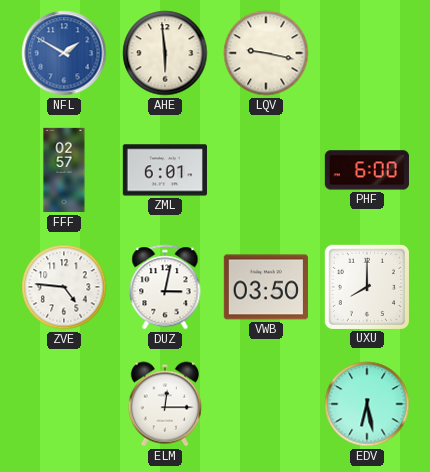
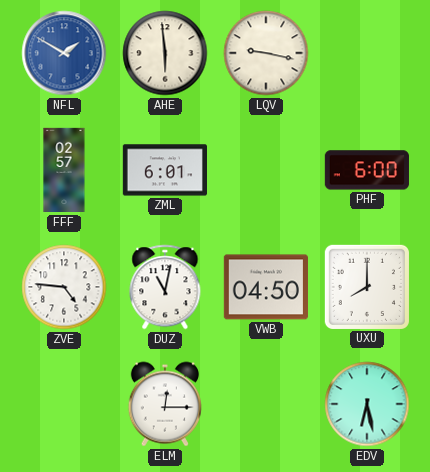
DUZ: 3:02 -> 11:02
VWB: 03:50 -> 04:50
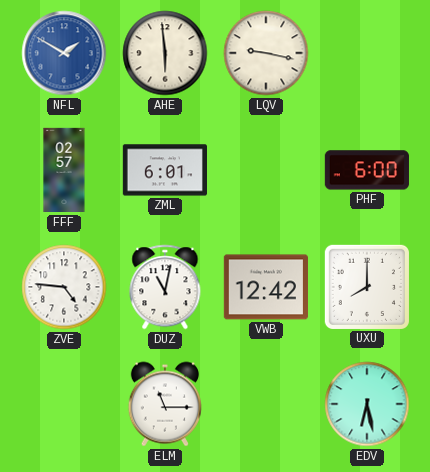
VWB: 04:50 -> 12:42
ELM: 12:15 -> 11:15
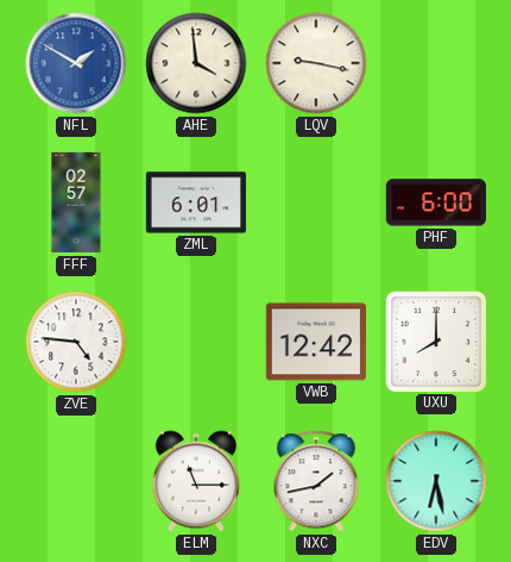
AHE: 5:59 -> 3:59
DUZ: 11:02 -> none
NXC: none -> 1:43
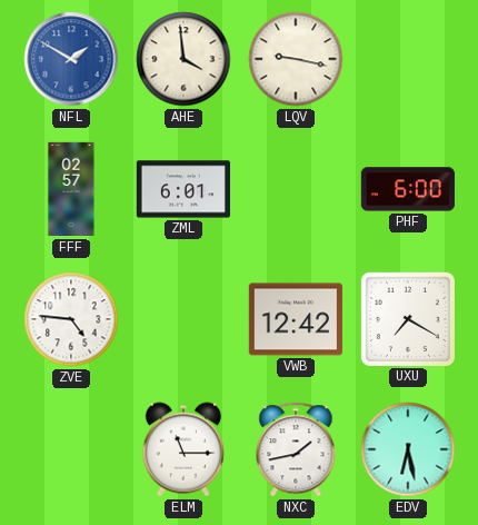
UXU: 8:00 -> 7:20
